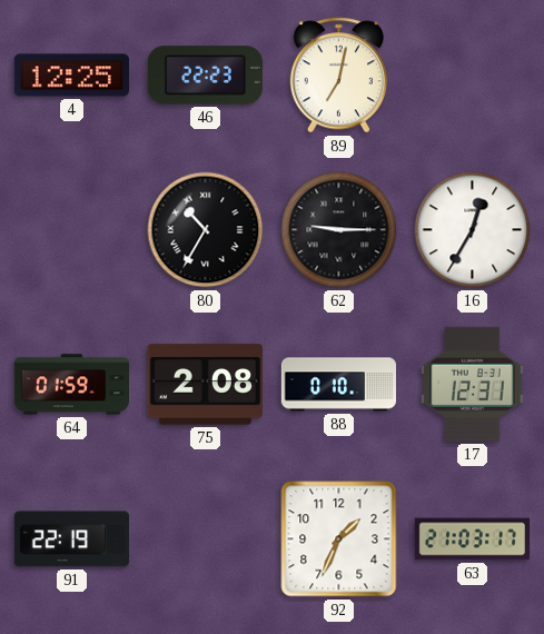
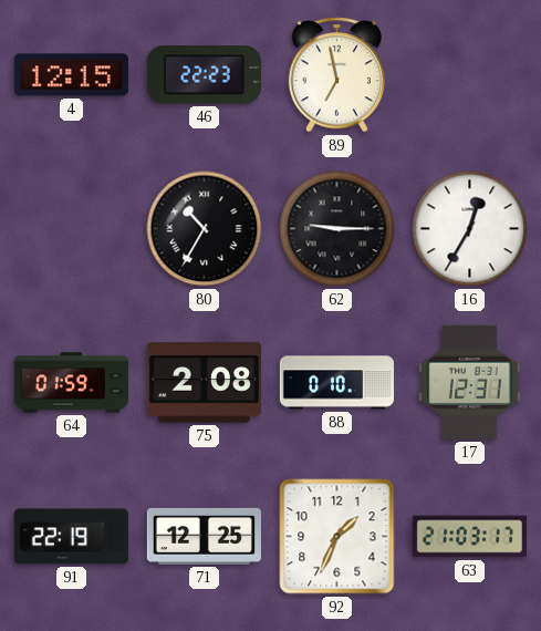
4: 12:25 -> 12:15
89: 7:02 -> 6:58
71: none -> 12:25
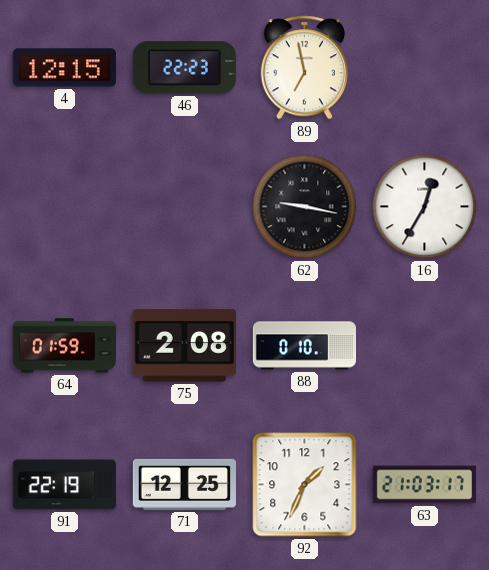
80: 10:35 -> none
62: 9:15 -> 9:17
17: 12:31 -> none
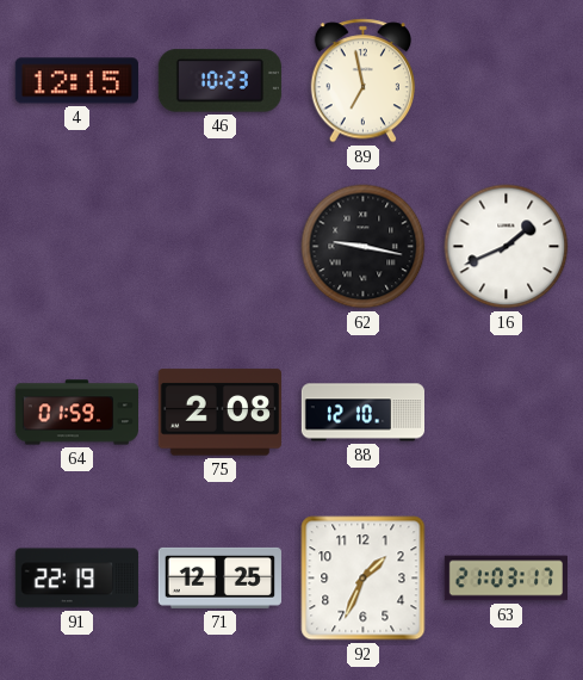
46: 22:23 -> 10:23
16: 12:35 -> 1:41
88: 0:10 -> 12:10
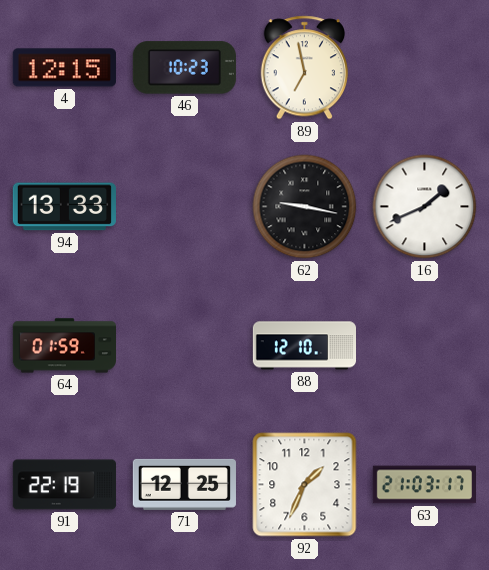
94: none -> 13:33
75: 2:08 -> none
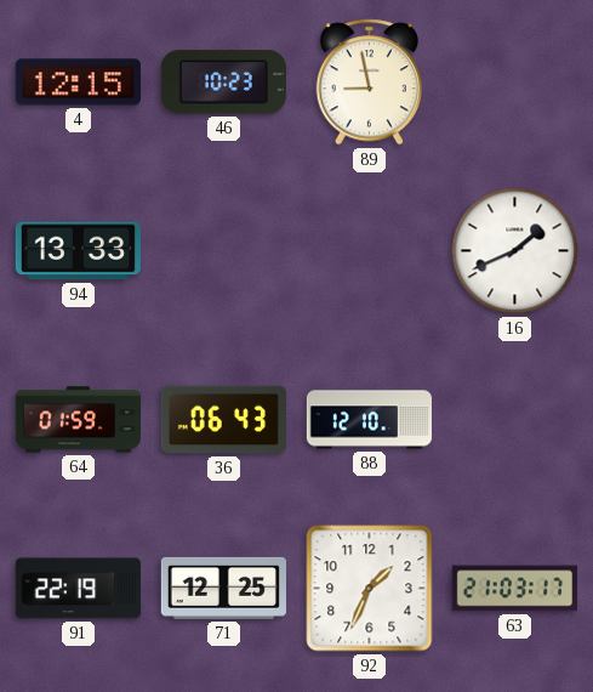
89: 6:58 -> 8:58
62: 9:17 -> none
36: none -> 06:43
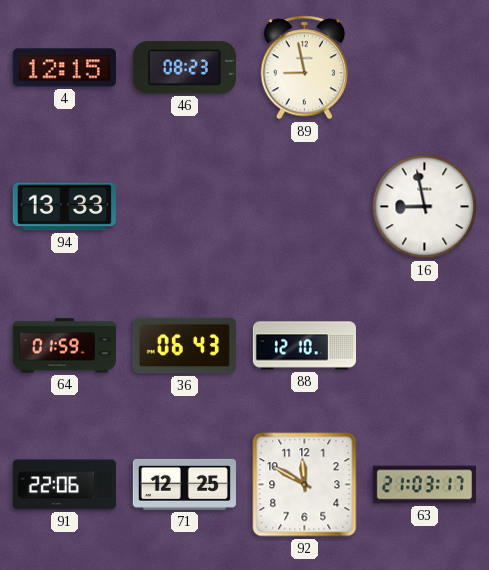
46: 10:23 -> 08:23
16: 1:41 -> 8:58
91: 22:19 -> 22:06
92: 1:34 -> 11:50
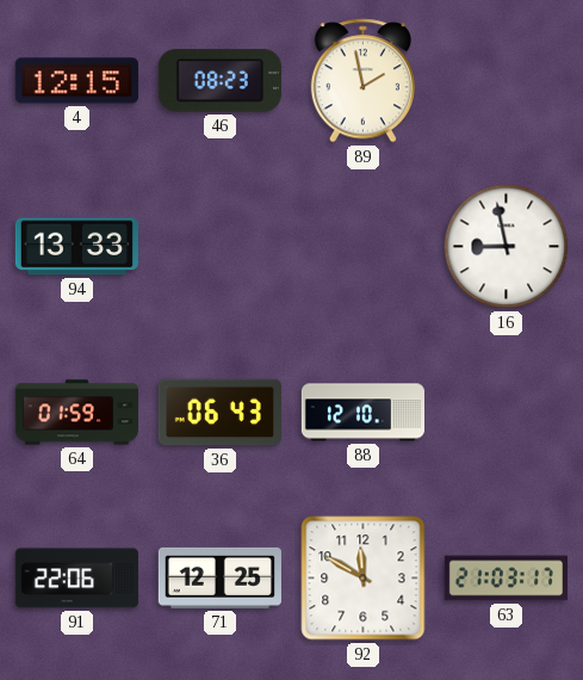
89: 8:58 -> 1:58
